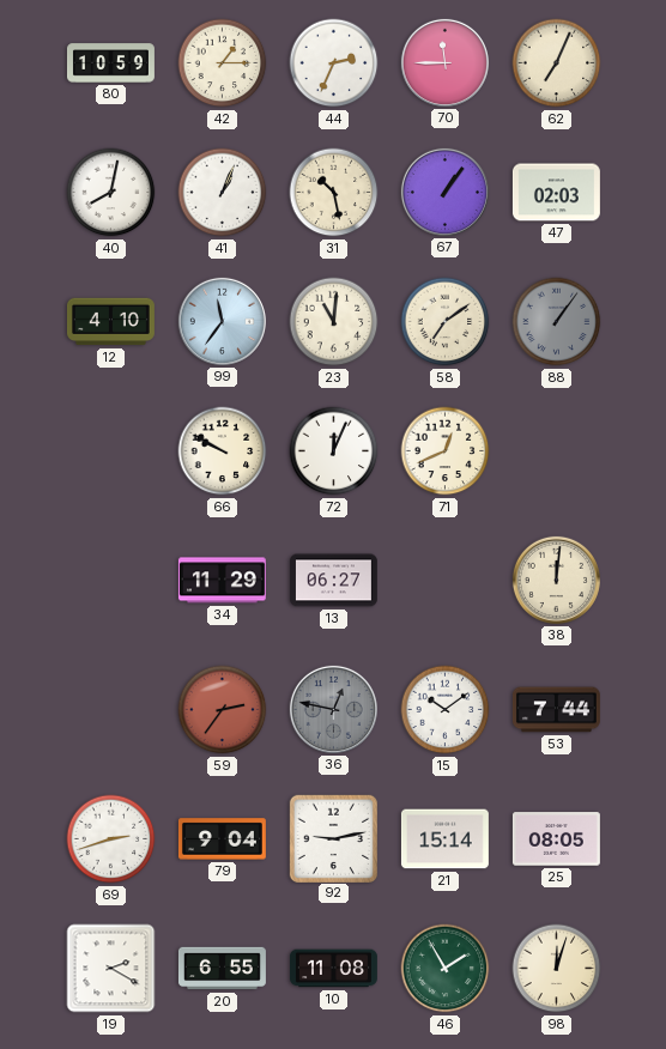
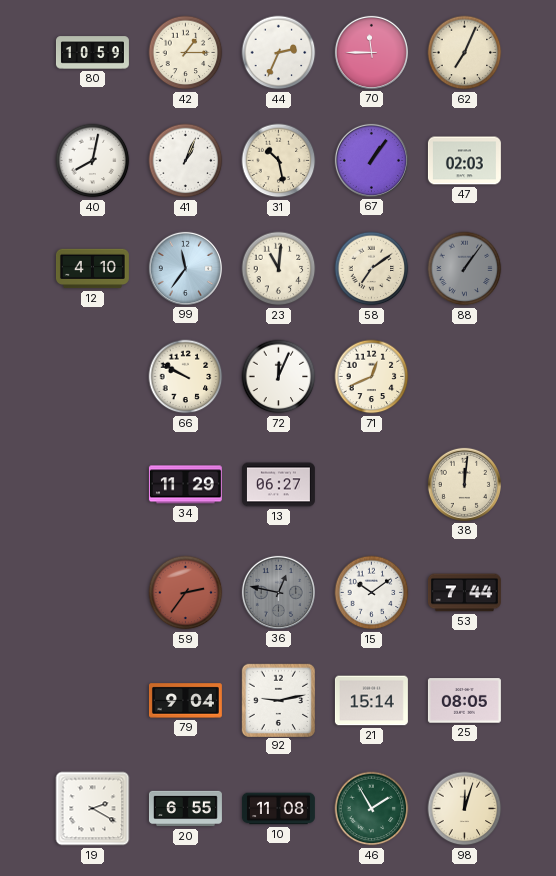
69: 2:42 -> none
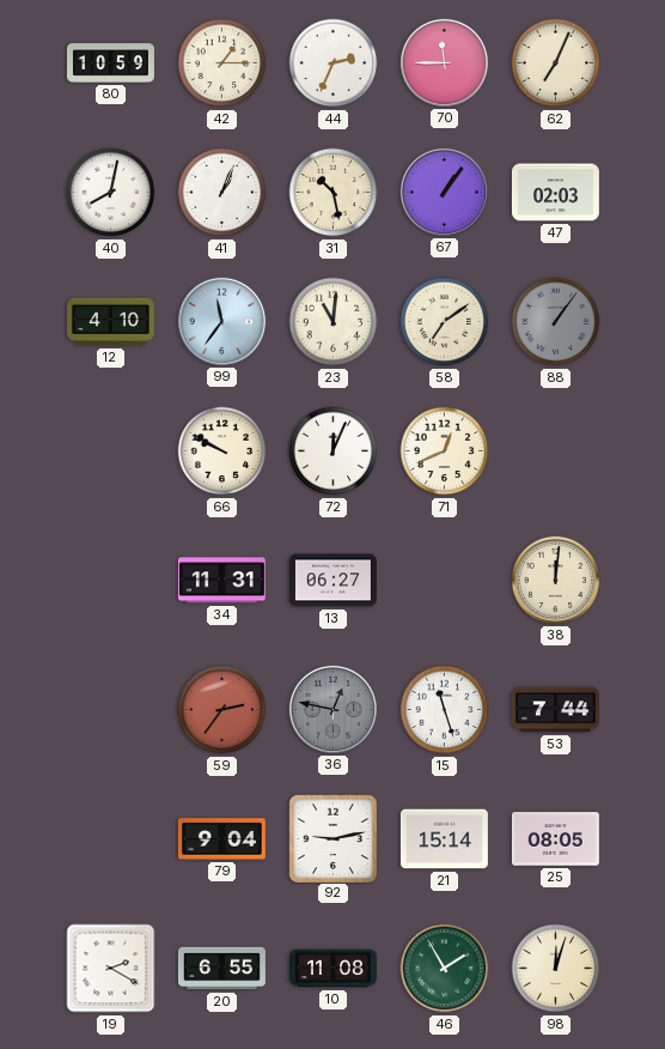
34: 11:29 -> 11:31
15: 10:09 -> 11:27
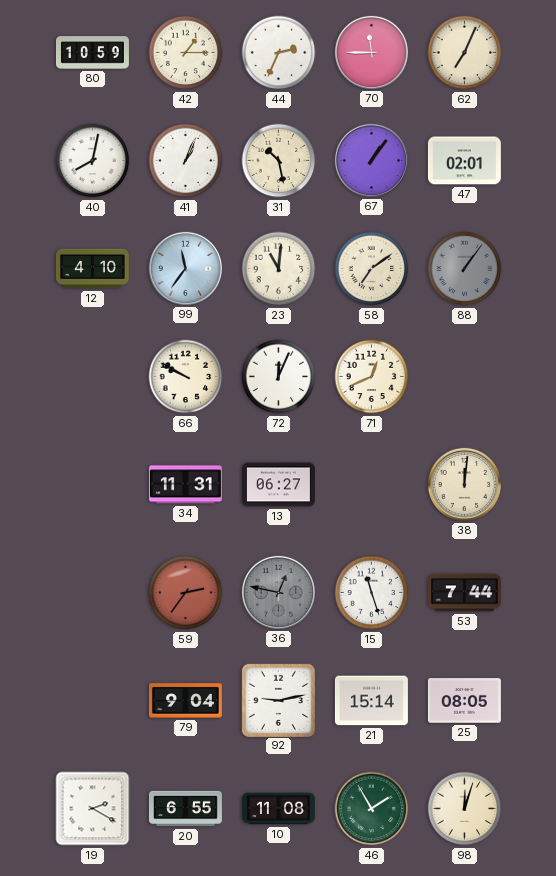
47: 02:03 -> 02:01
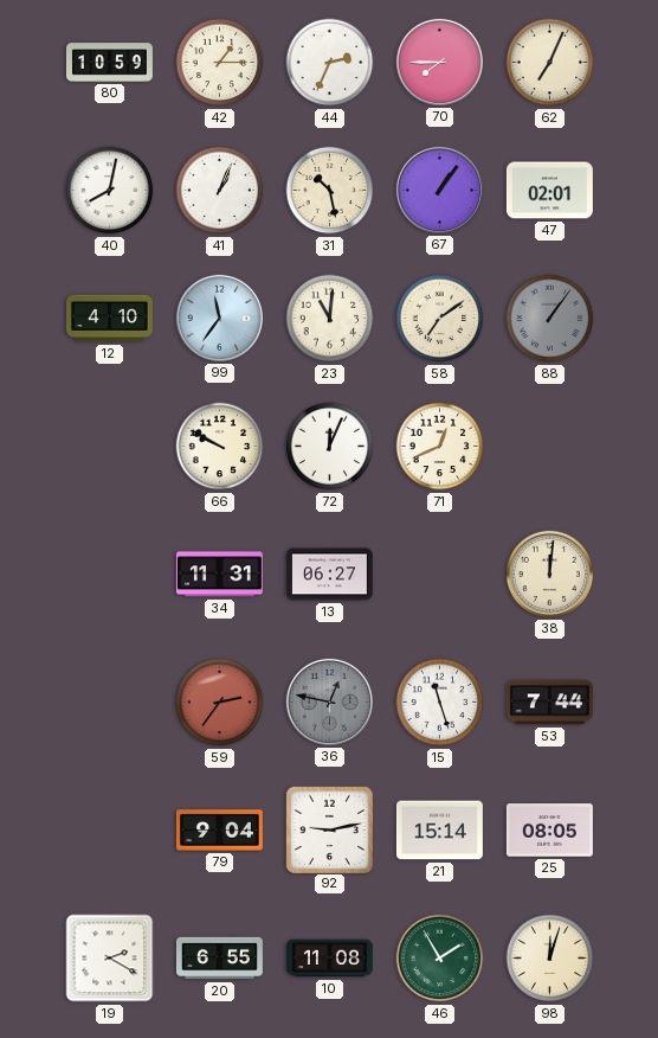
70: 11:45 -> 7:45
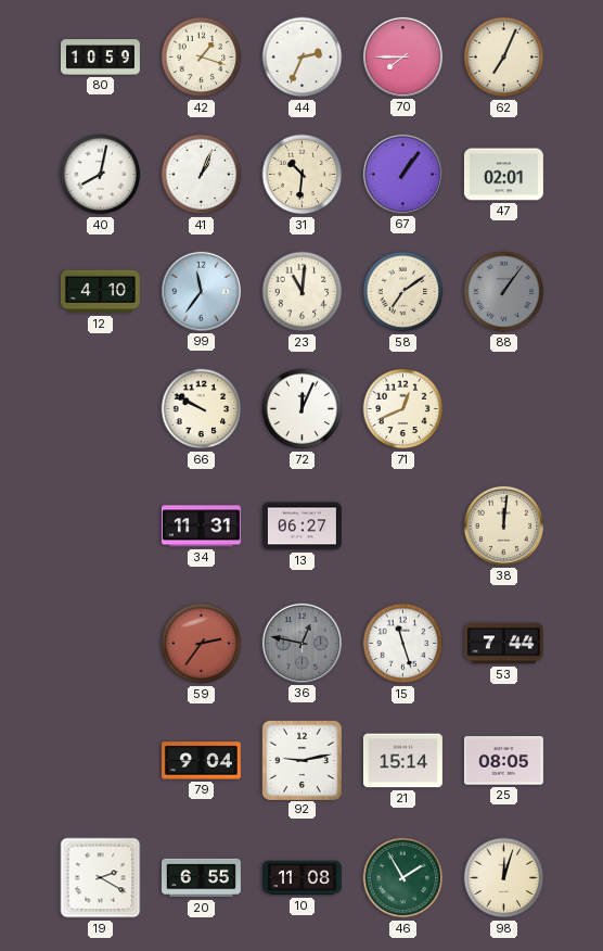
42: 1:15 -> 1:18
31: 10:28 -> 10:31
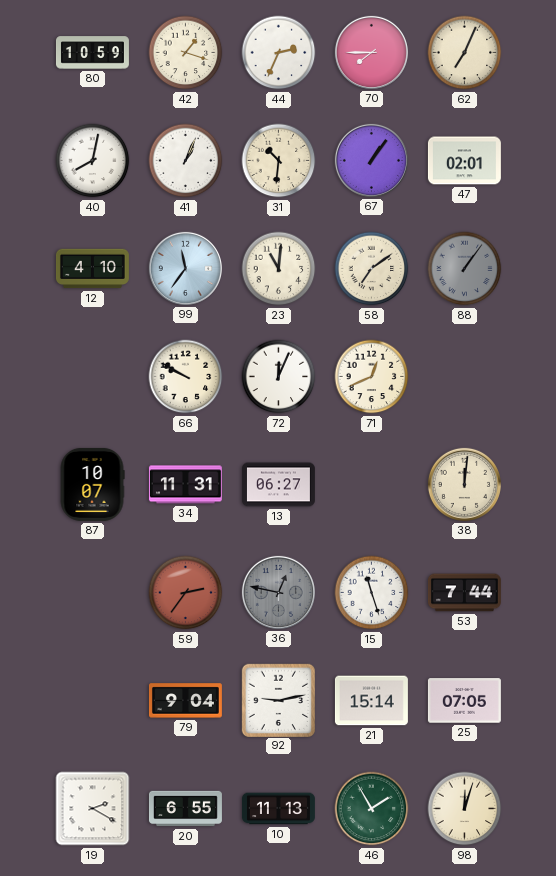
87: none -> 10:07
25: 08:05 -> 07:05
10: 11:08 -> 11:13
